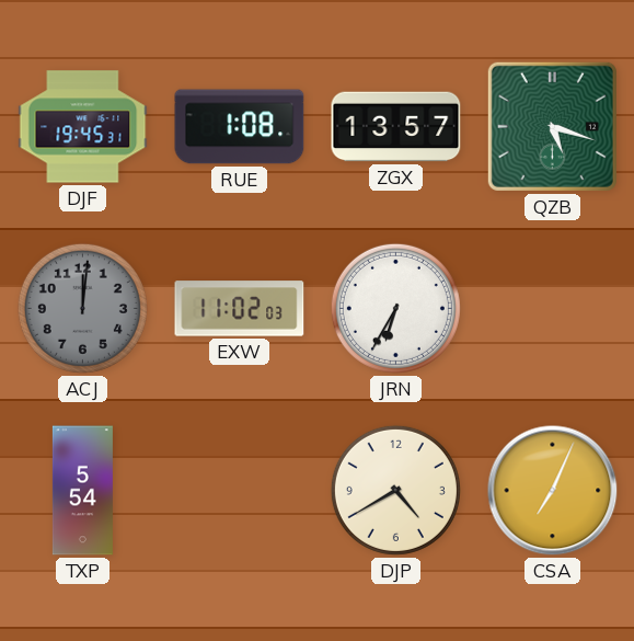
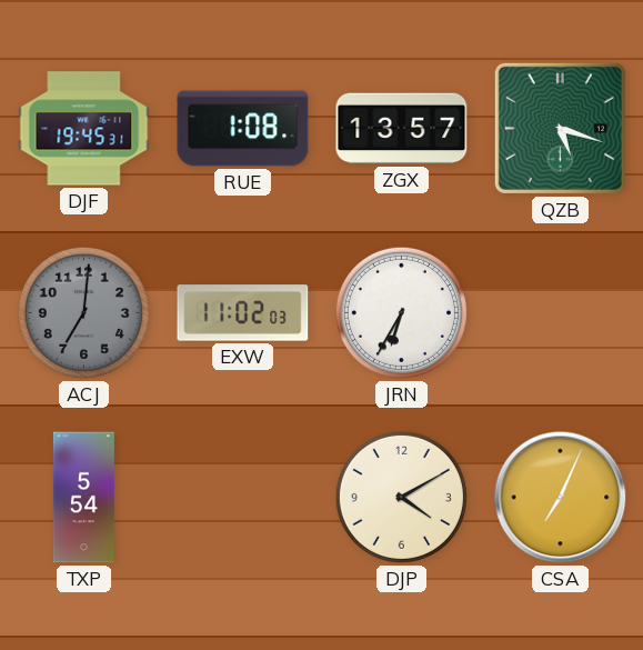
ACJ: 12:01 -> 7:01
DJP: 4:40 -> 4:10
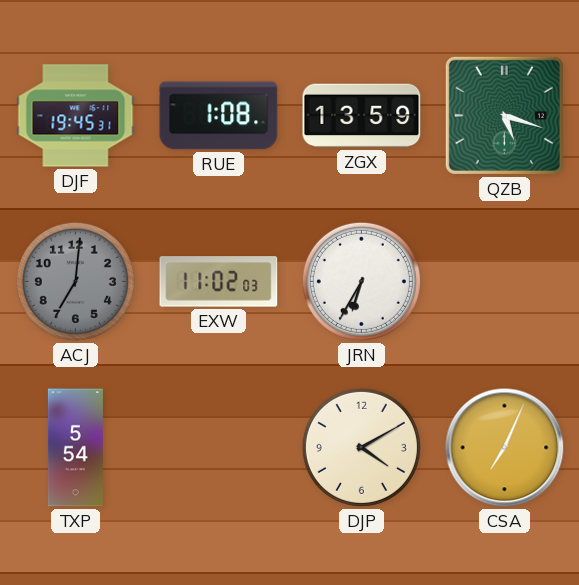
ZGX: 13:57 -> 13:59
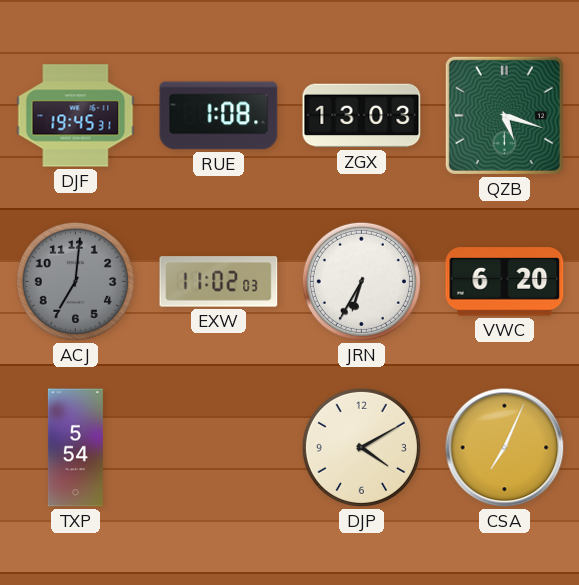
ZGX: 13:59 -> 13:03
VWC: none -> 6:20
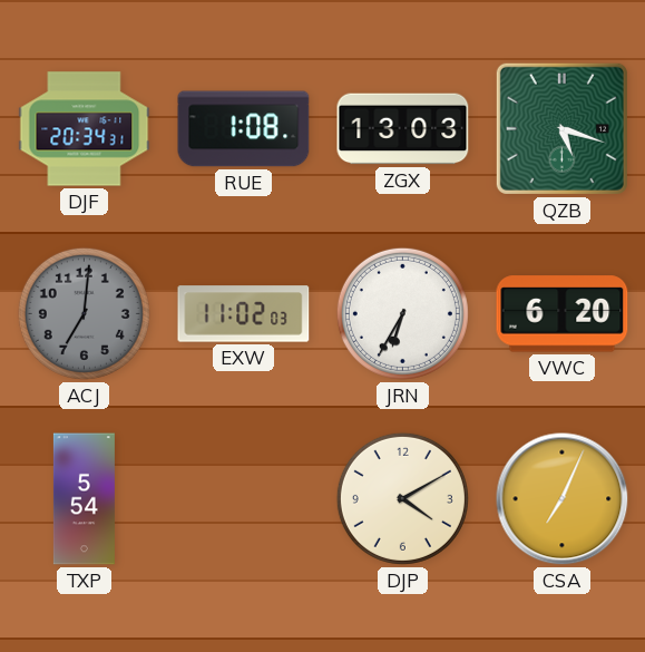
DJF: 19:45 -> 20:34
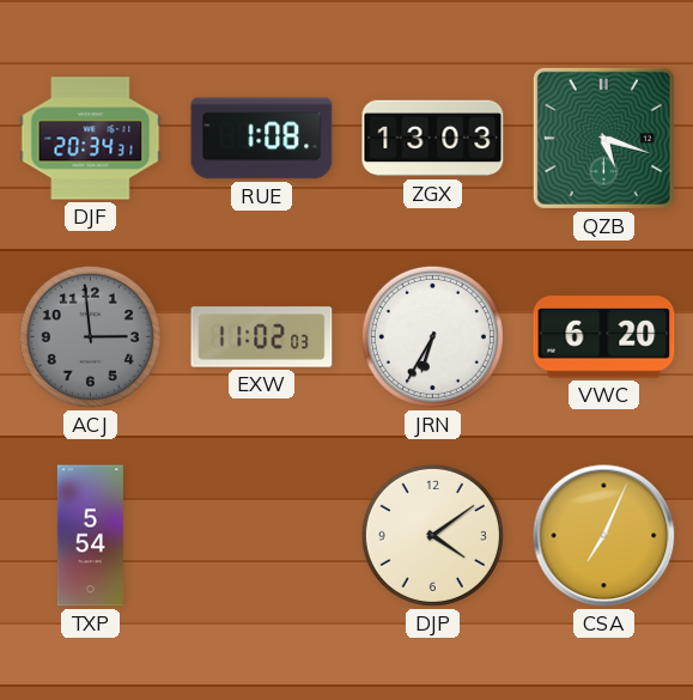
ACJ: 7:01 -> 2:59
DJP: 4:10 -> 4:09
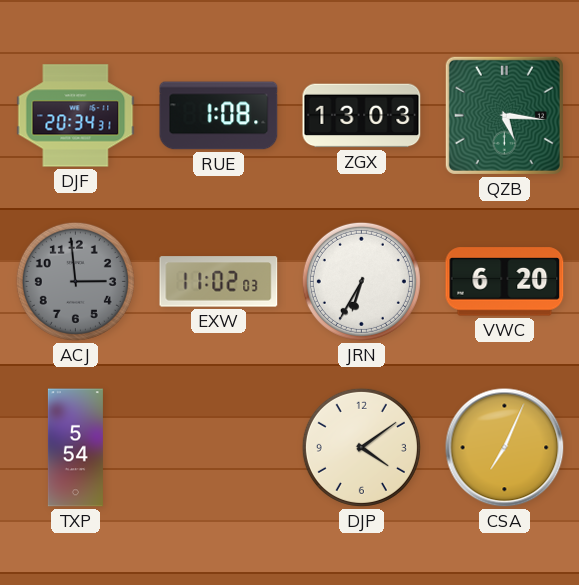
QZB: 5:18 -> 5:16
